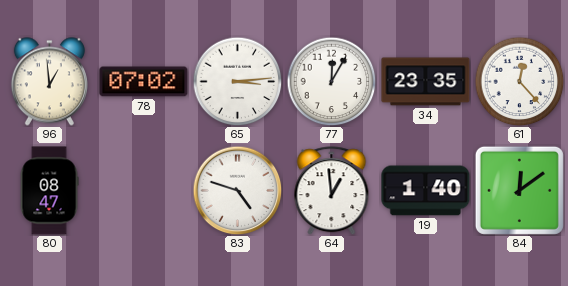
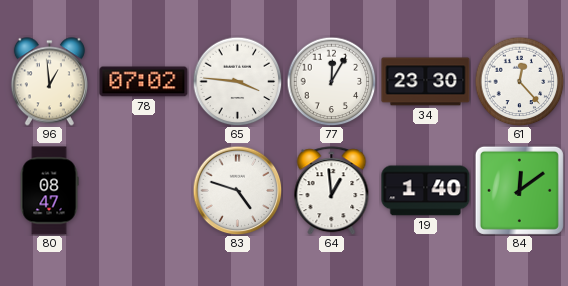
65: 3:14 -> 3:46
34: 23:35 -> 23:30
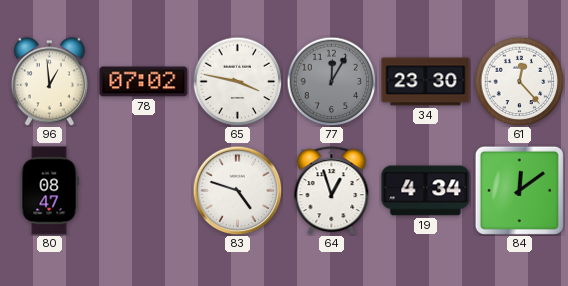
65: 3:46 -> 3:47
77 dial: white -> grey
64: 12:59 -> 12:57
19: 1:40 -> 4:34
